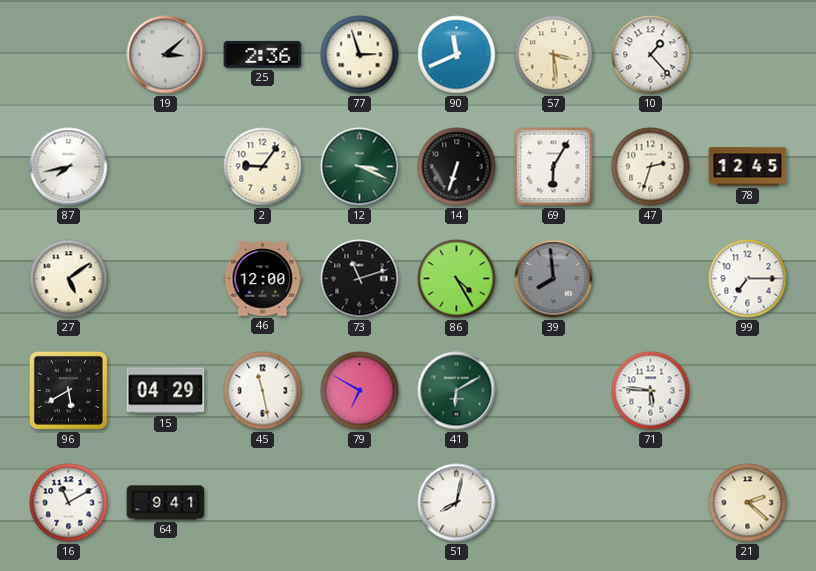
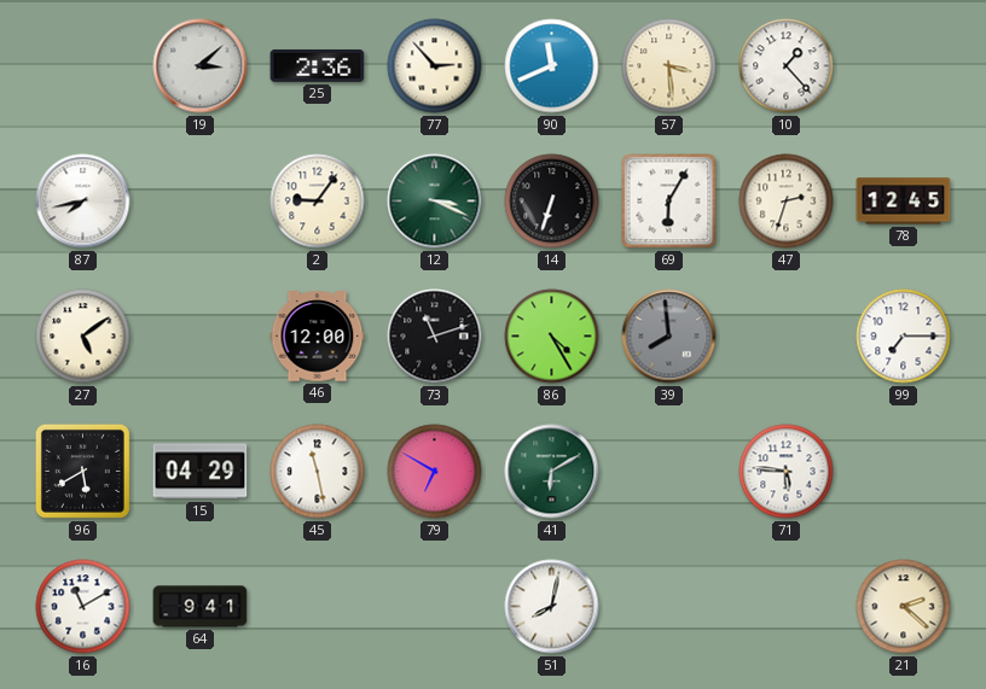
77: 2:57 -> 2:53
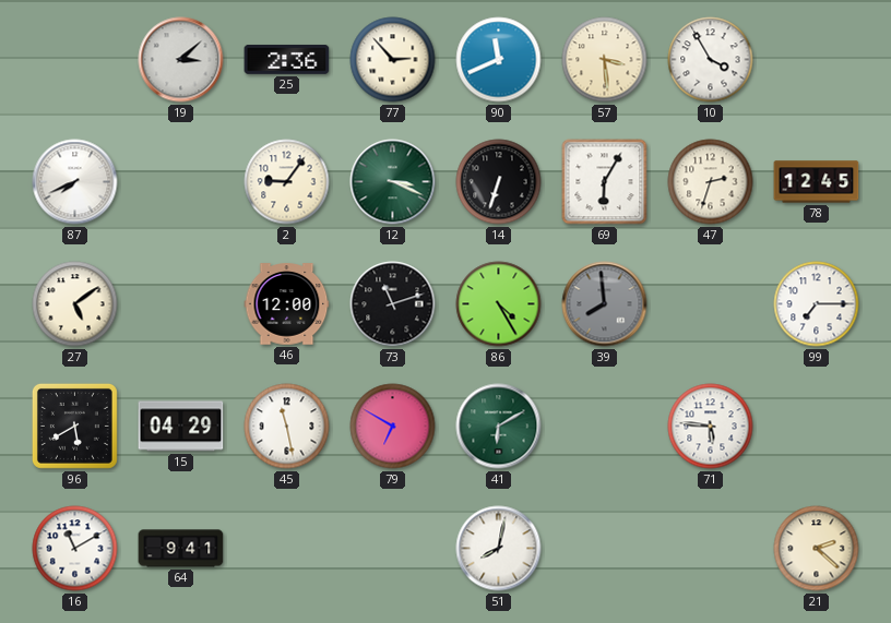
10: 1:23 -> 3:55
87: 7:43 -> 7:41
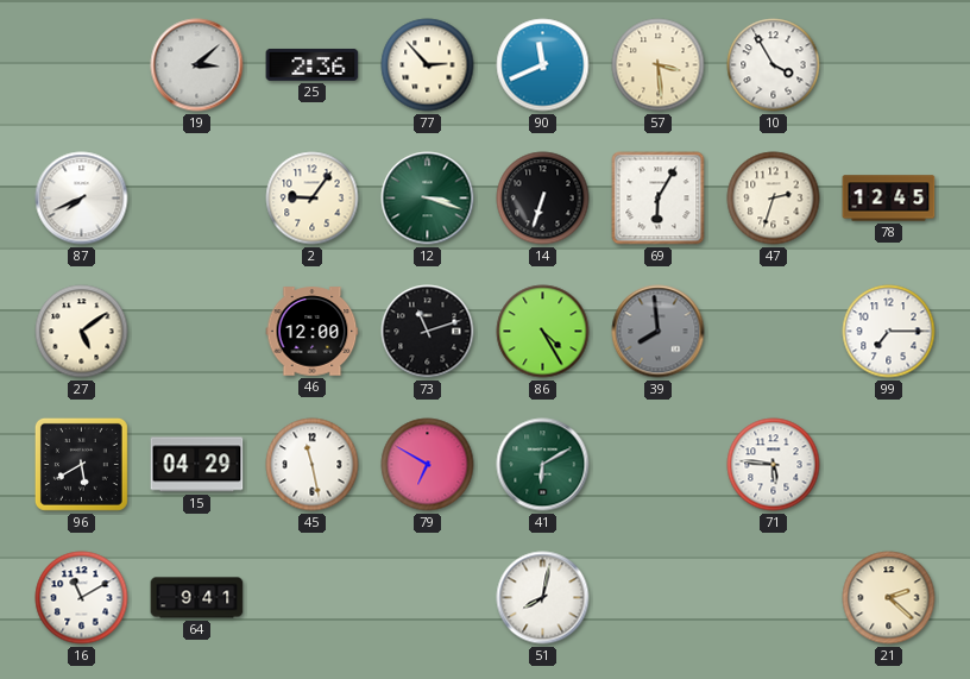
12: 3:19 -> 3:18
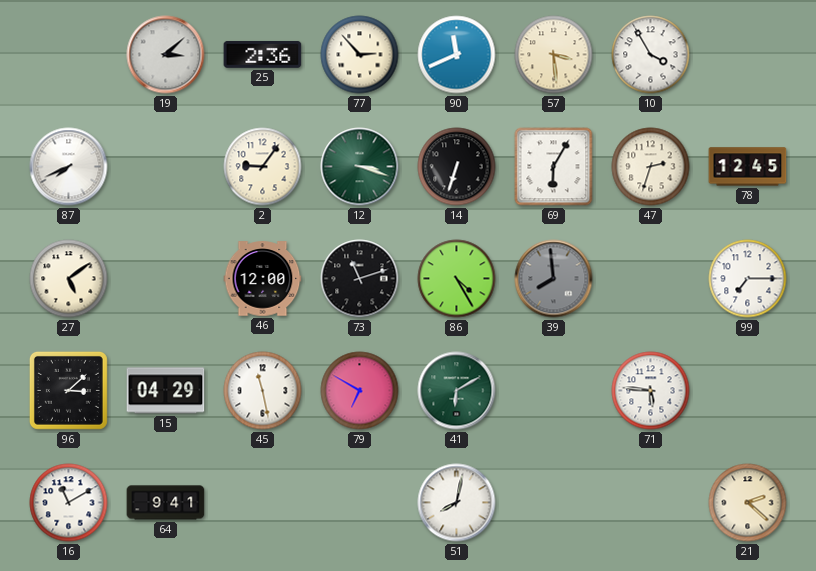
96: 5:40 -> 3:08
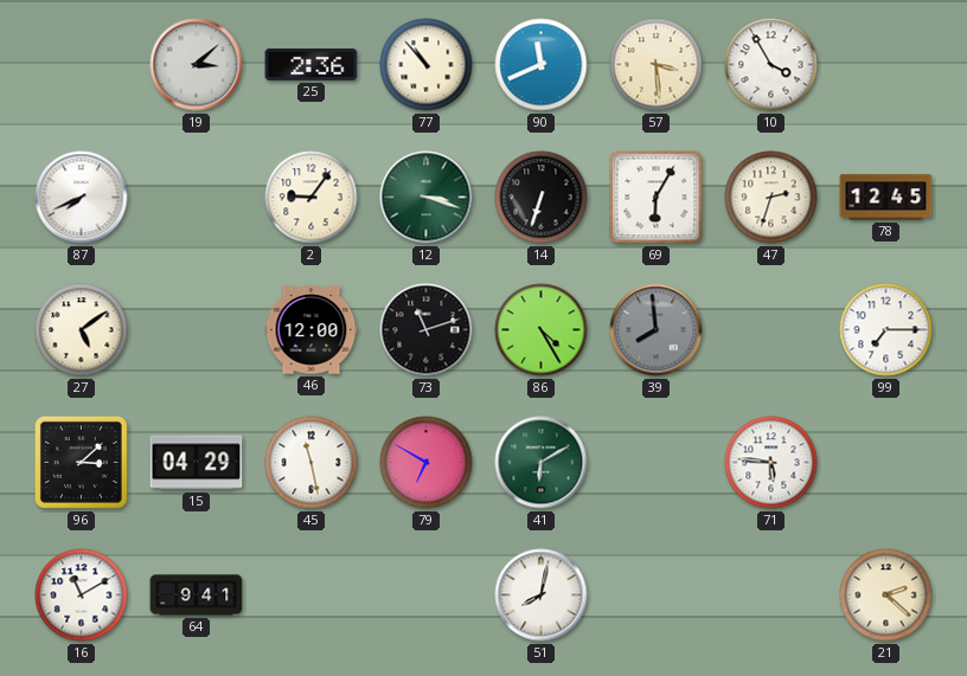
77: 2:53 -> 10:53
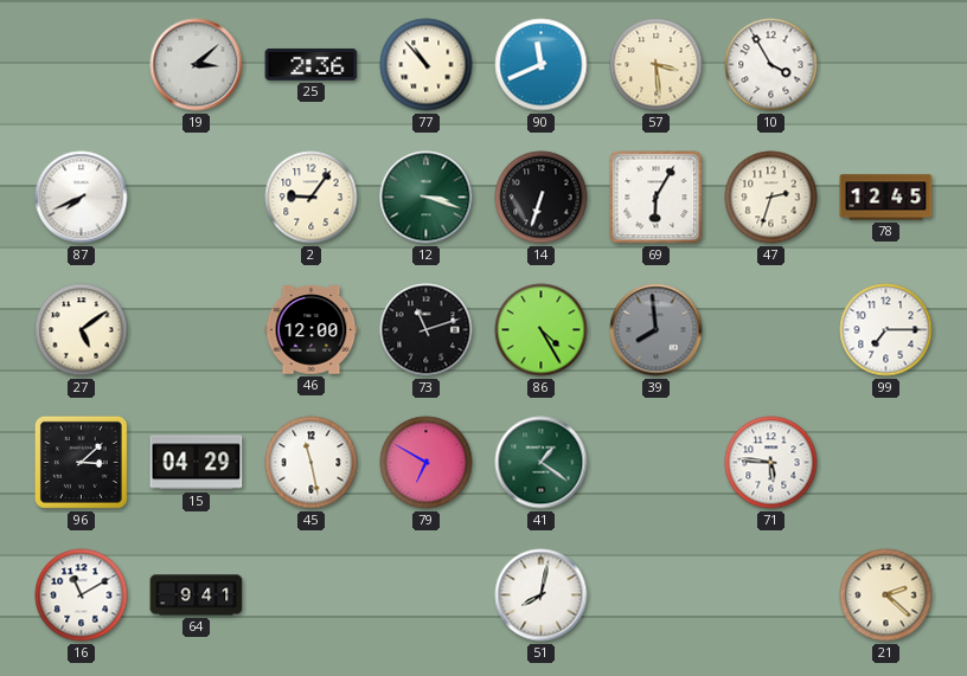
41: 6:10 -> 1:21
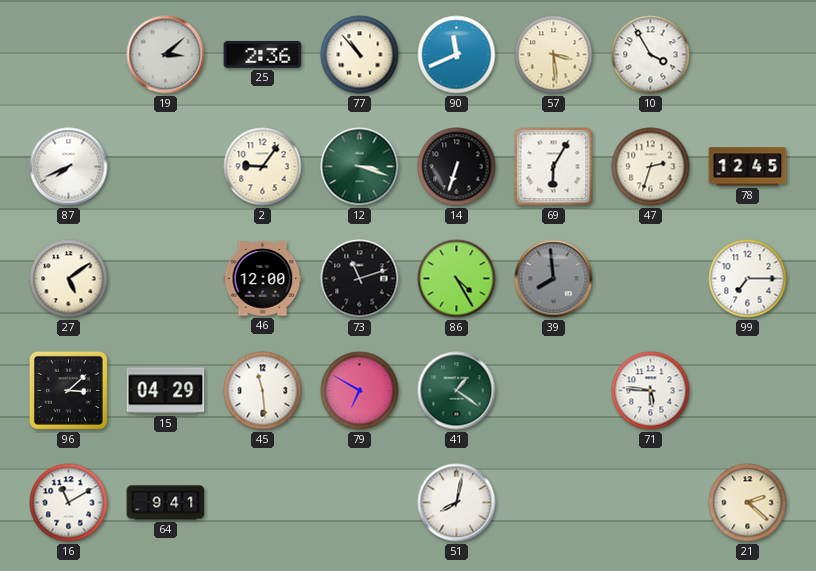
45: 11:28 -> 11:29
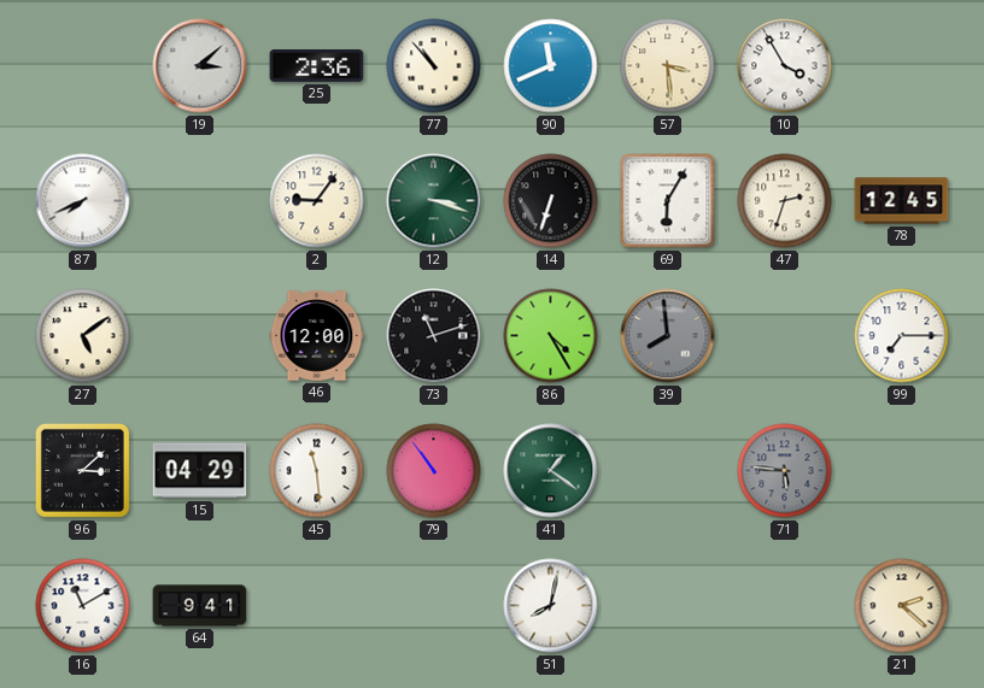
79: 6:50 -> 10:54
71 dial: white -> grey
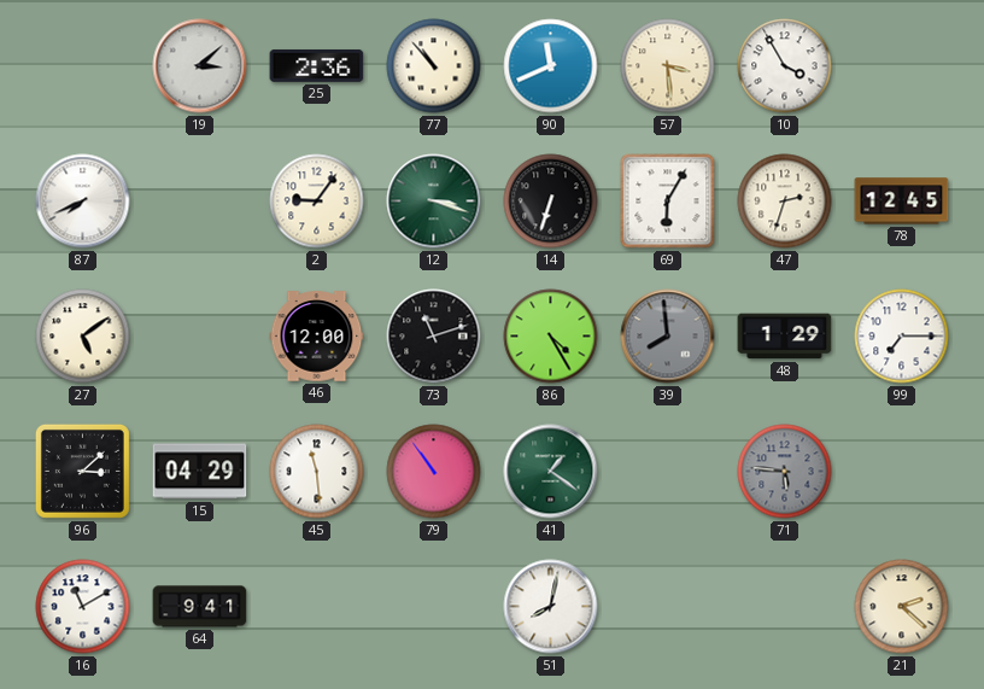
48: none -> 1:29
